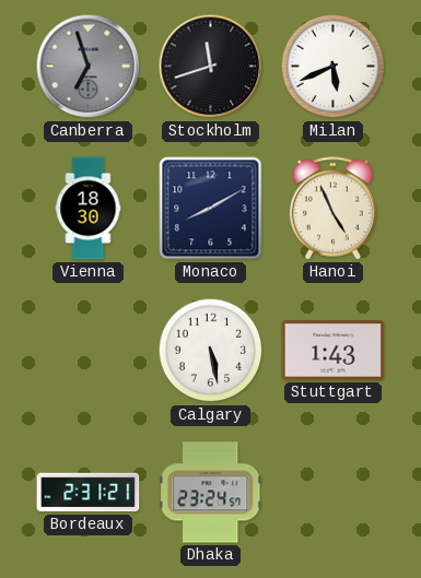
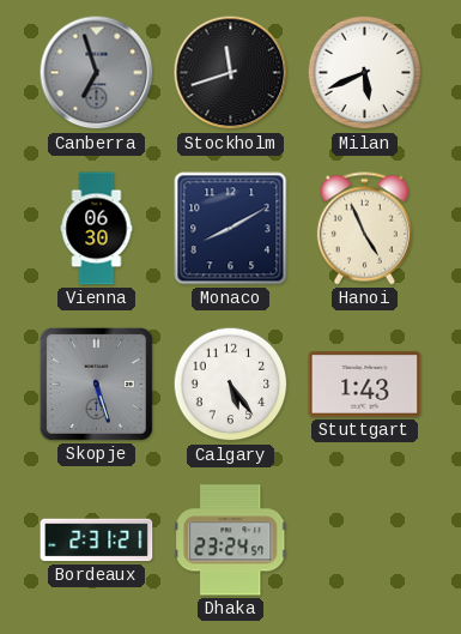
Vienna: 18:30 -> 06:30
Skopje: none -> 5:27
Calgary: 5:28 -> 5:24
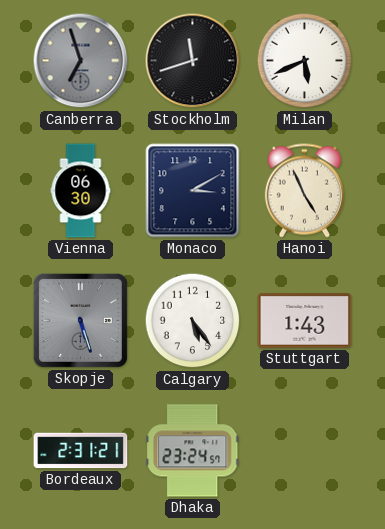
Monaco: 8:10 -> 3:10
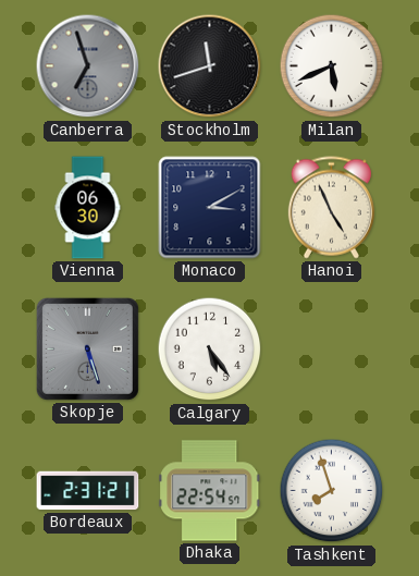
Stuttgart: 1:43 -> none
Dhaka: 23:24 -> 22:54
Tashkent: none -> 7:57
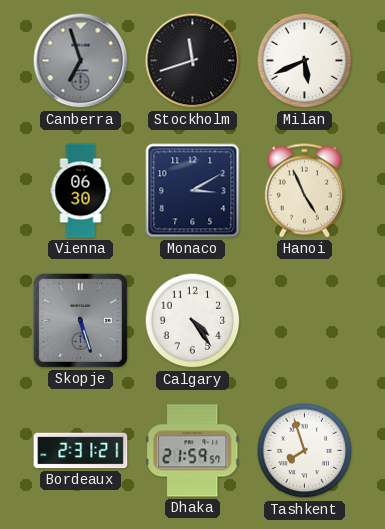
Calgary: 5:24 -> 4:24
Dhaka: 22:54 -> 21:59
